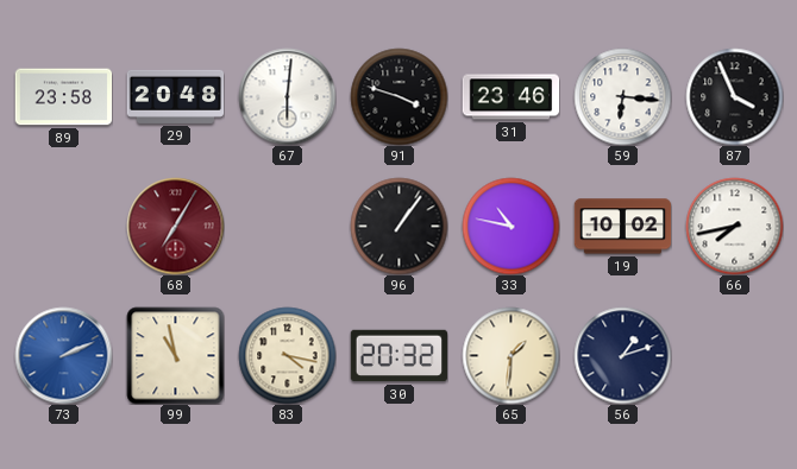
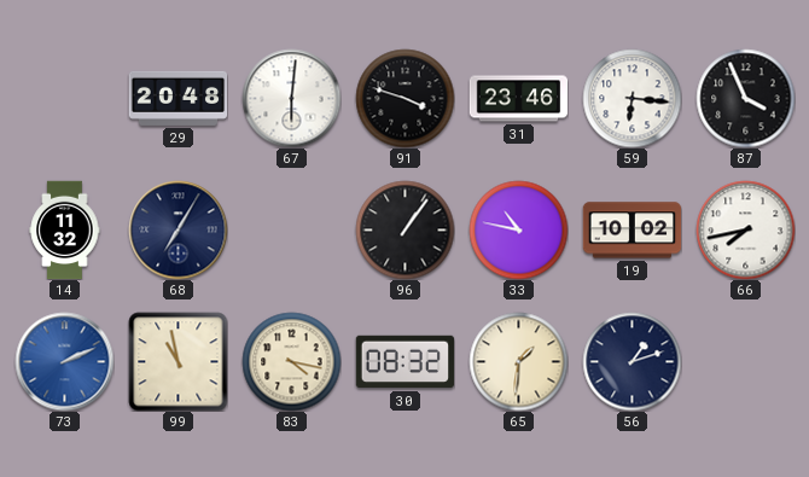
89: 23:58 -> none
14: none -> 11:32
68 dial: burgundy -> navy
30: 20:32 -> 08:32
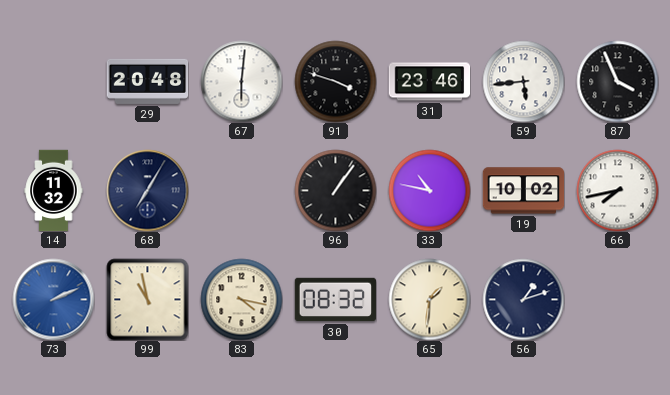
59: 6:16 -> 5:44
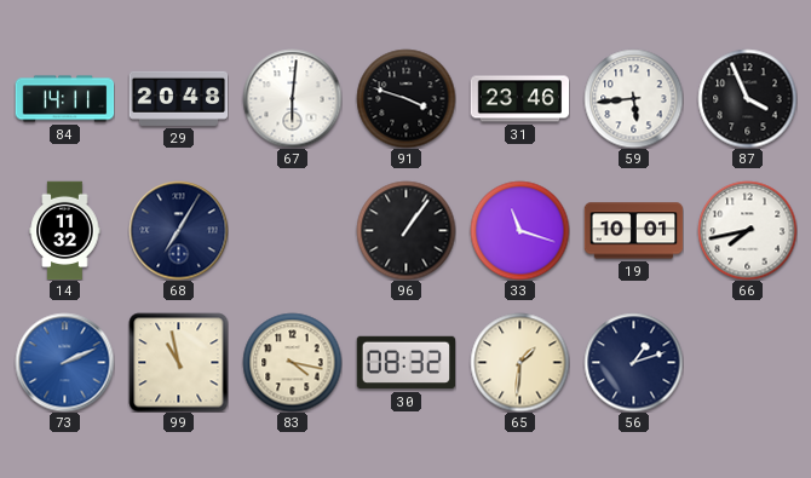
84: none -> 14:11
33: 10:47 -> 11:18
19: 10:02 -> 10:01
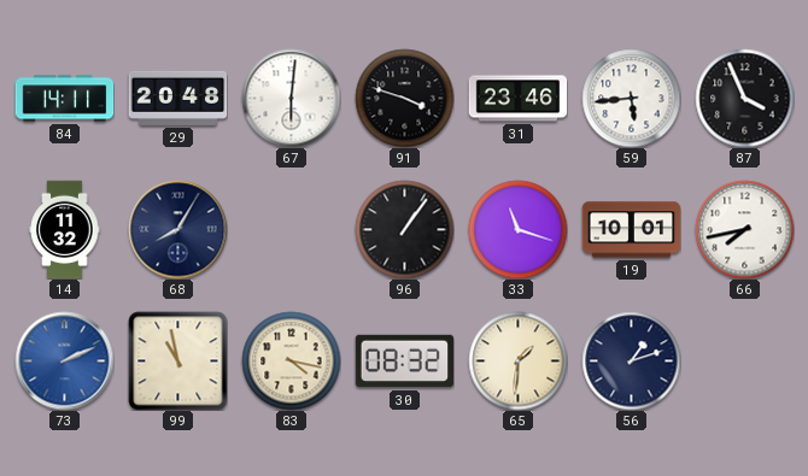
68: 7:05 -> 8:05
